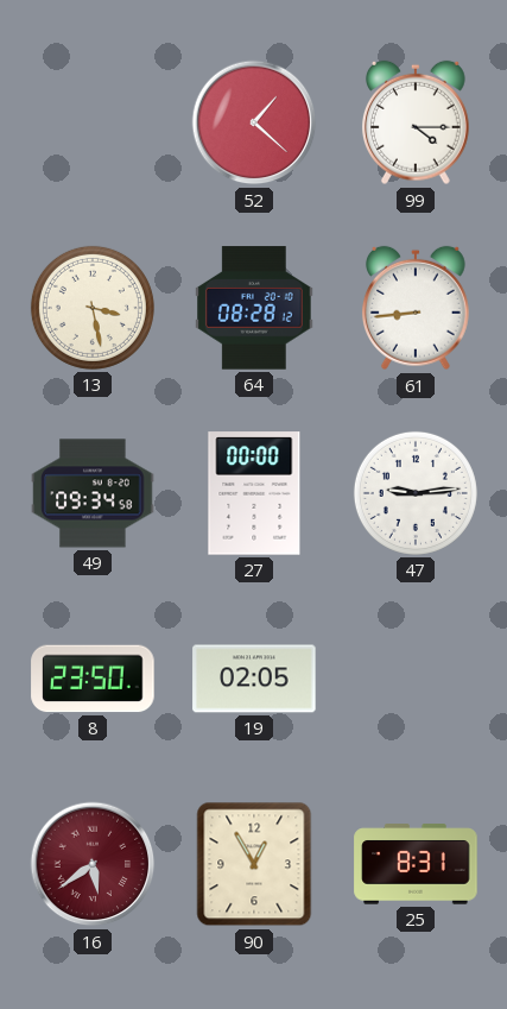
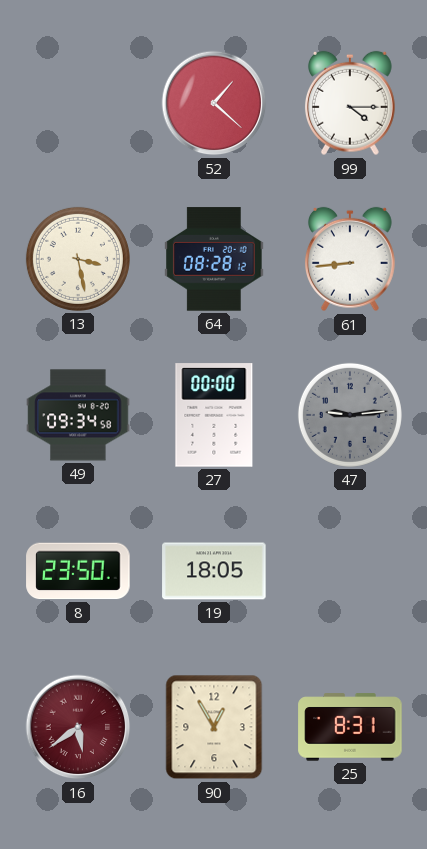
47 dial: white -> grey
19: 02:05 -> 18:05
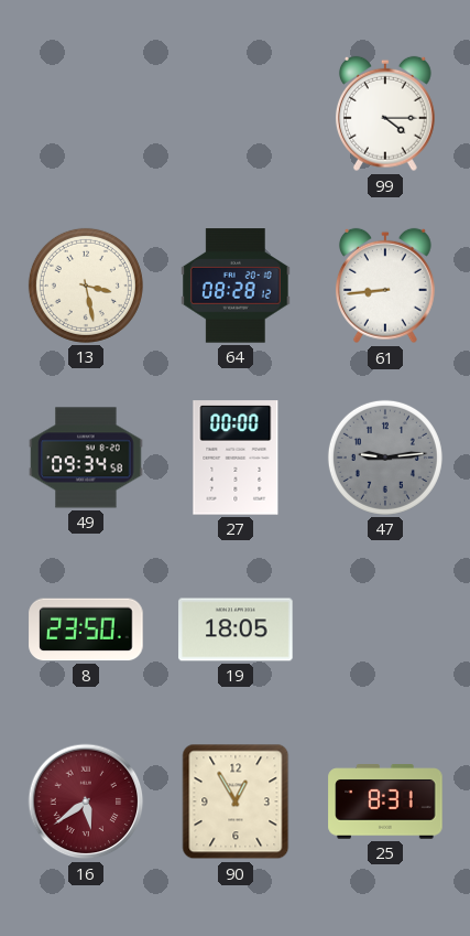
52: 1:22 -> none
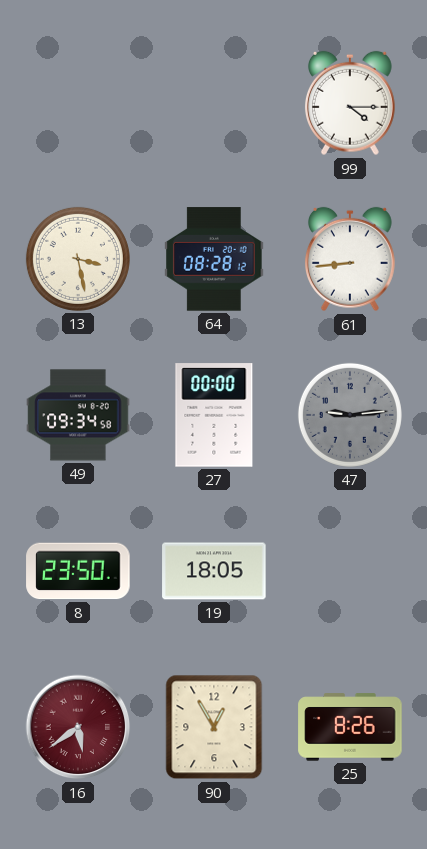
25: 8:31 -> 8:26
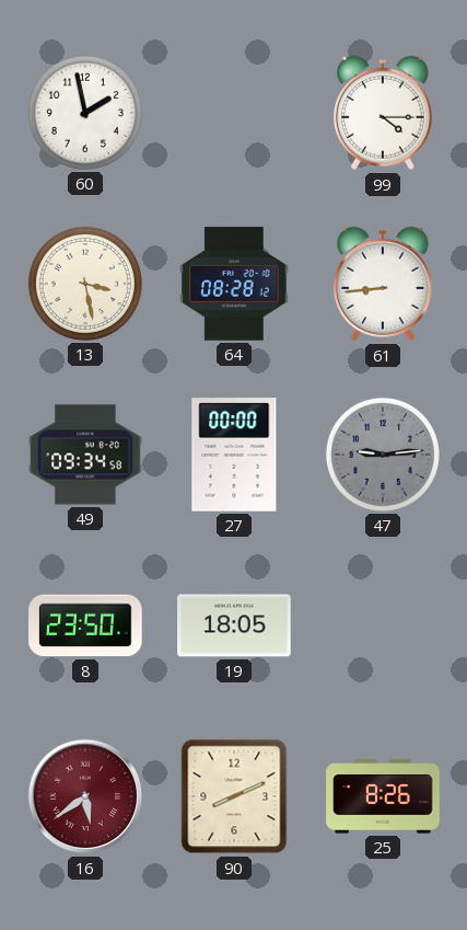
60: none -> 1:58
90: 12:55 -> 8:11
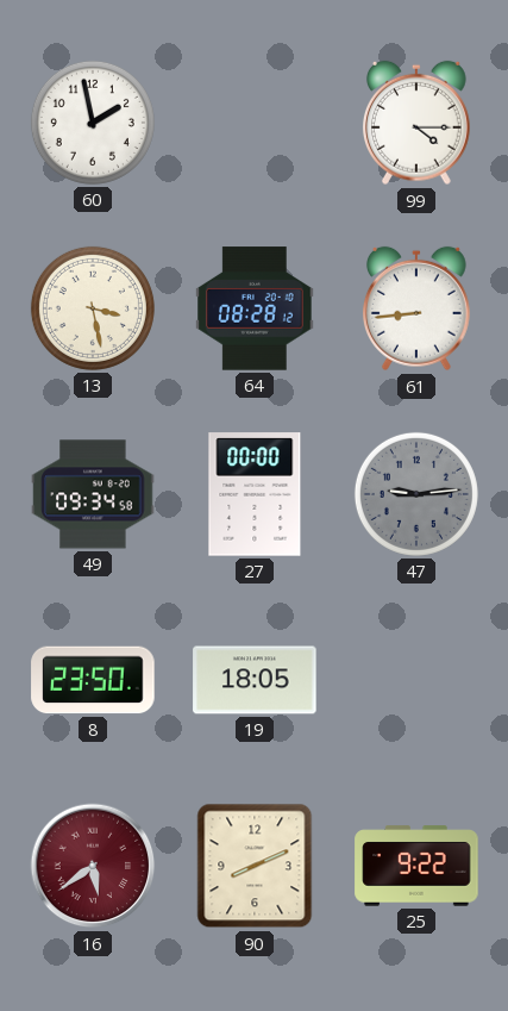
25: 8:26 -> 9:22
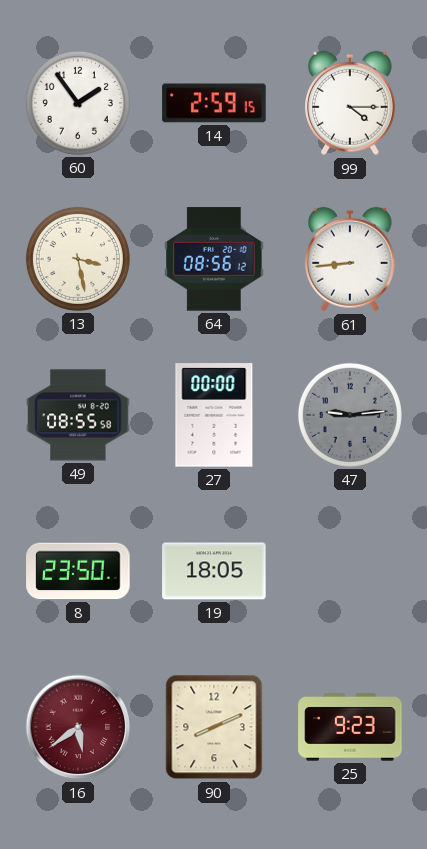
60: 1:58 -> 1:54
14: none -> 2:59
64: 08:28 -> 08:56
49: 09:34 -> 08:55
25: 9:22 -> 9:23
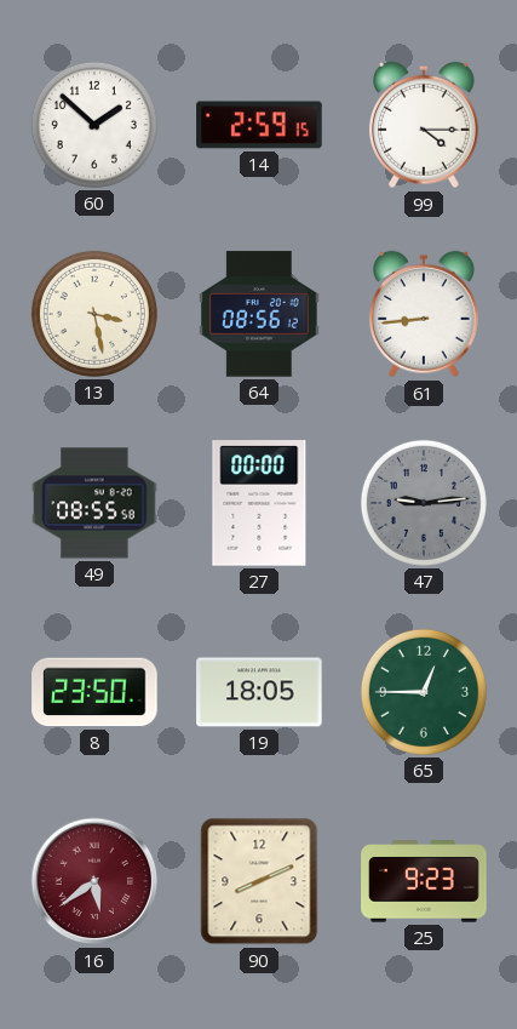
60: 1:54 -> 1:52
65: none -> 12:45
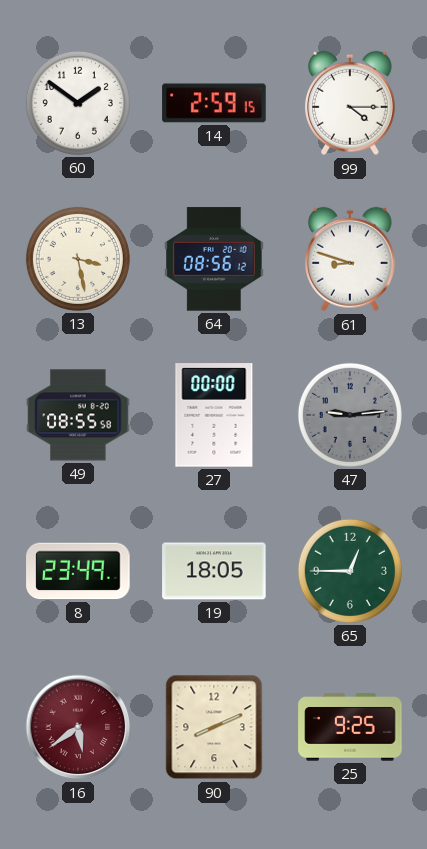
60: 1:52 -> 1:51
61: 8:44 -> 8:48
8: 23:50 -> 23:49
25: 9:23 -> 9:25
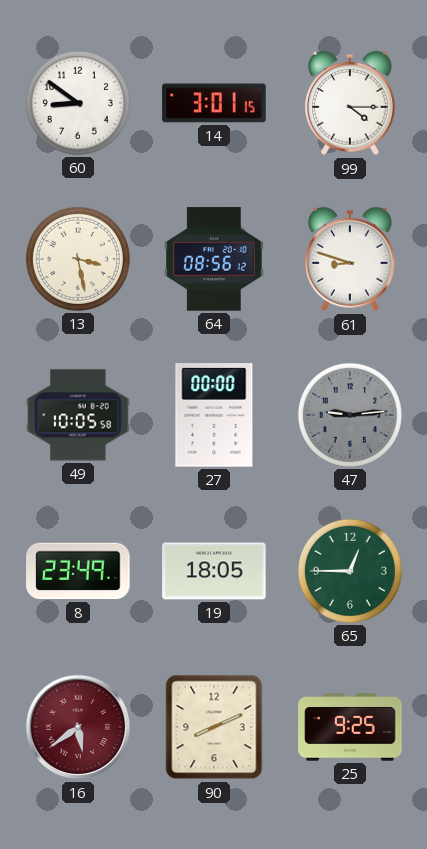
60: 1:51 -> 8:51
14: 2:59 -> 3:01
49: 08:55 -> 10:05
